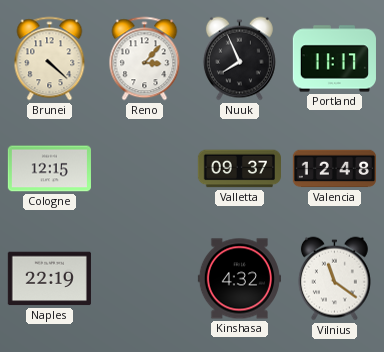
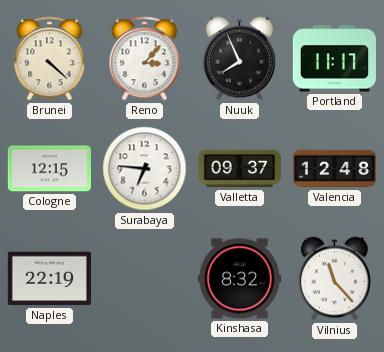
Surabaya: none -> 6:46
Kinshasa: 4:32 -> 8:32
Vilnius: 11:21 -> 11:23
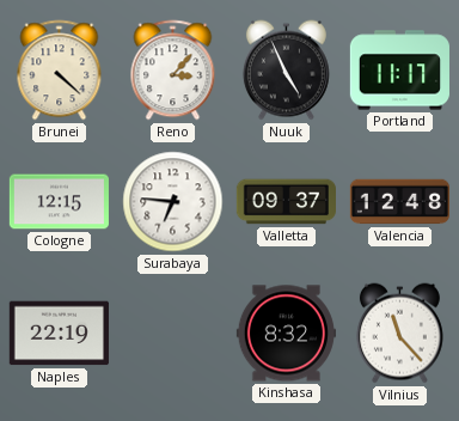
Nuuk: 7:56 -> 4:56
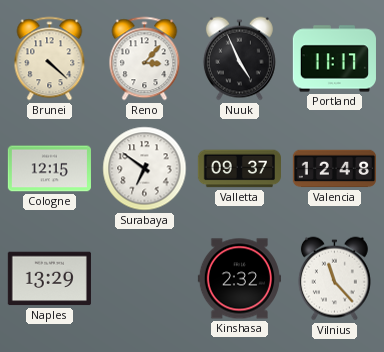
Surabaya: 6:46 -> 6:51
Naples: 22:19 -> 13:29
Kinshasa: 8:32 -> 2:32
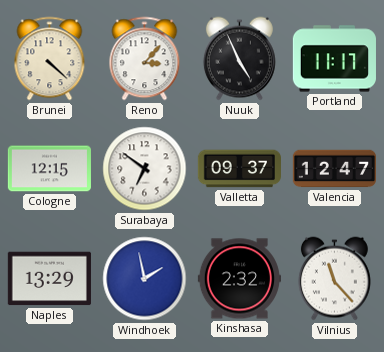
Valencia: 12:48 -> 12:47
Windhoek: none -> 1:58
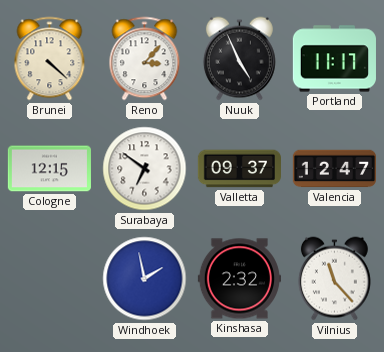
Naples: 13:29 -> none
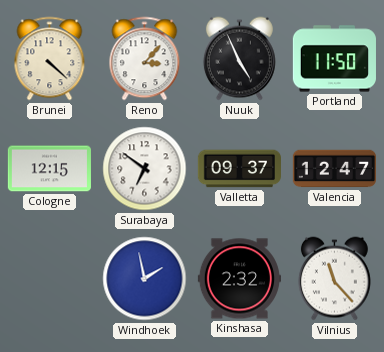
Portland: 11:17 -> 11:50
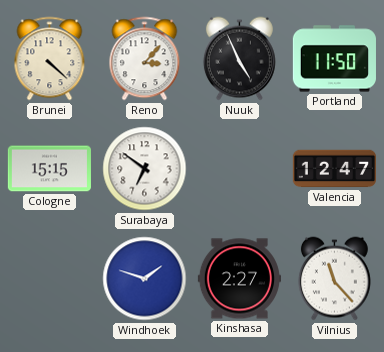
Cologne: 12:15 -> 15:15
Valletta: 09:37 -> none
Windhoek: 1:58 -> 1:48
Kinshasa: 2:32 -> 2:27
